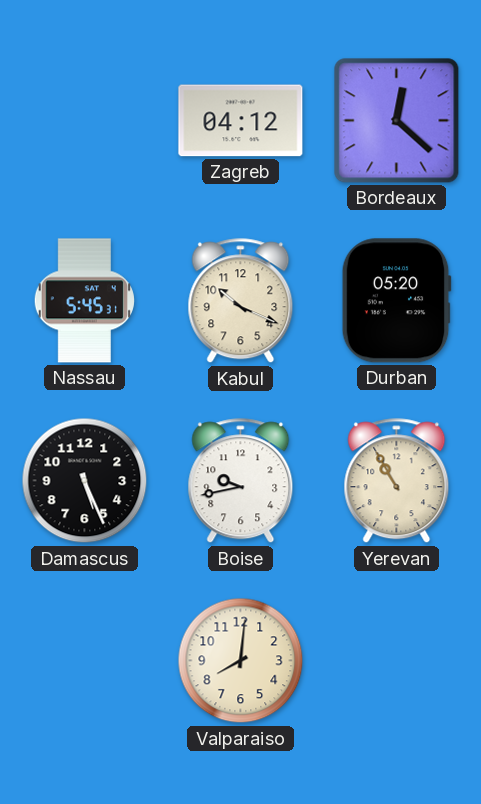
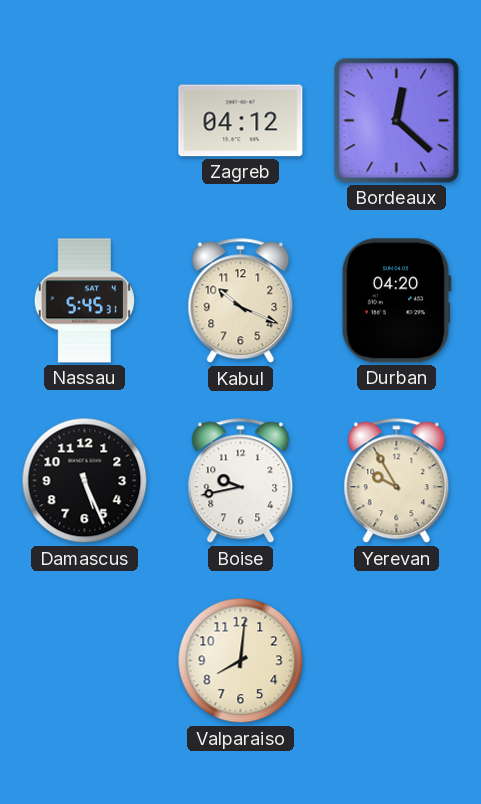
Durban: 05:20 -> 04:20
Yerevan: 10:55 -> 9:55
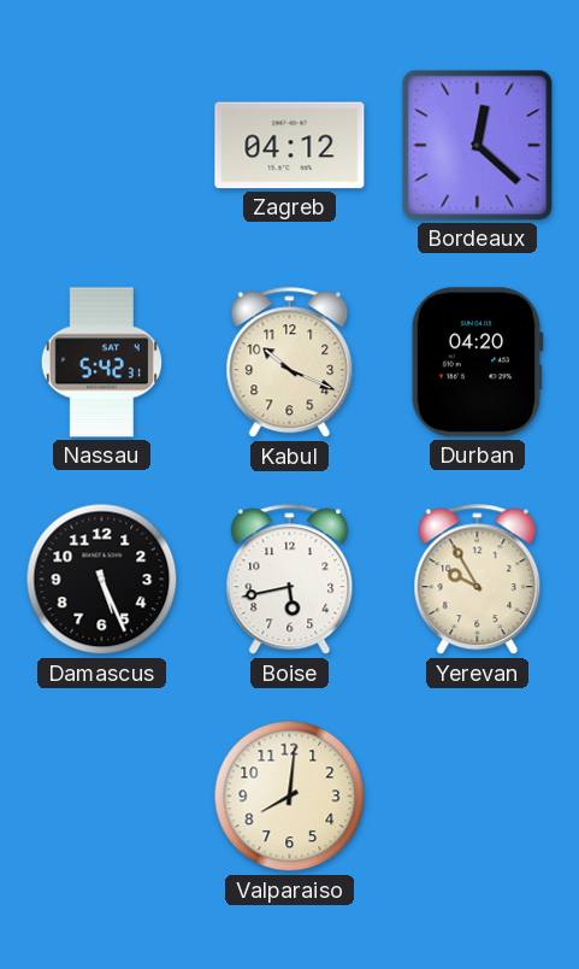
Nassau: 5:45 -> 5:42
Boise: 9:43 -> 5:43
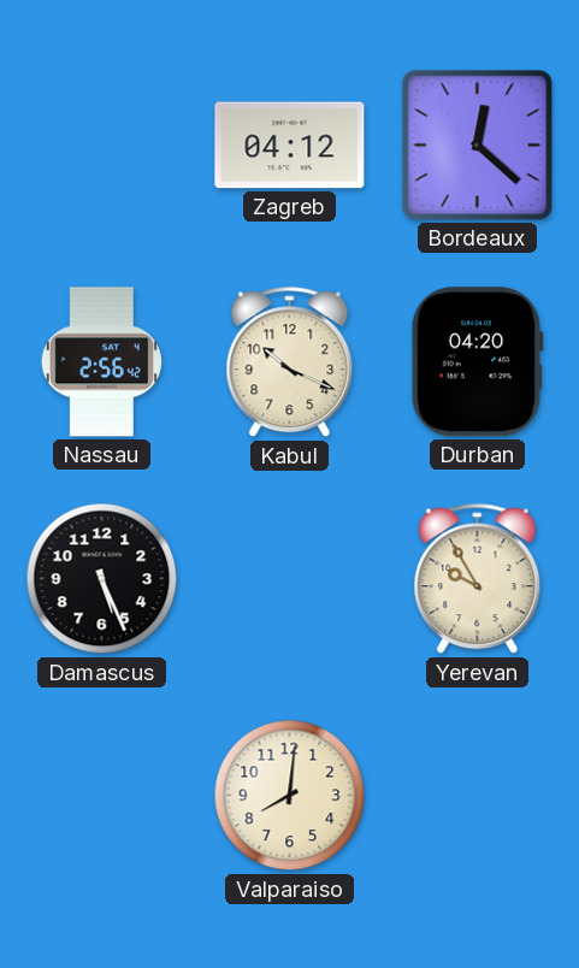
Nassau: 5:42 -> 2:56
Boise: 5:43 -> none
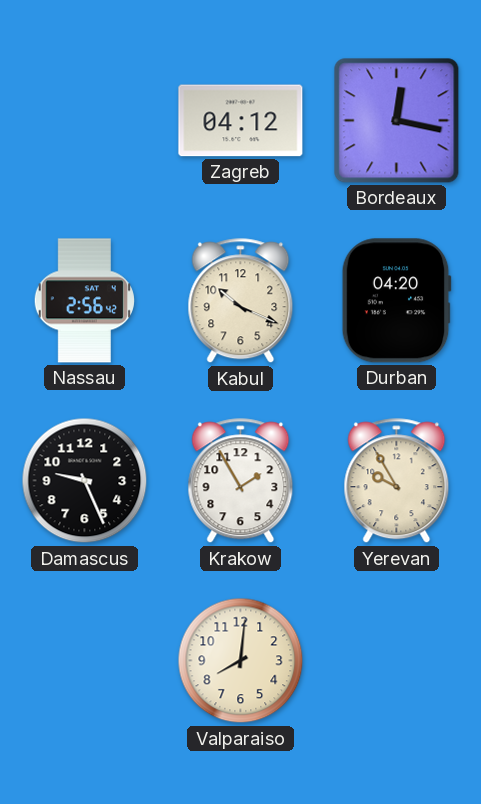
Bordeaux: 12:22 -> 12:17
Damascus: 5:26 -> 9:26
Krakow: none -> 1:55
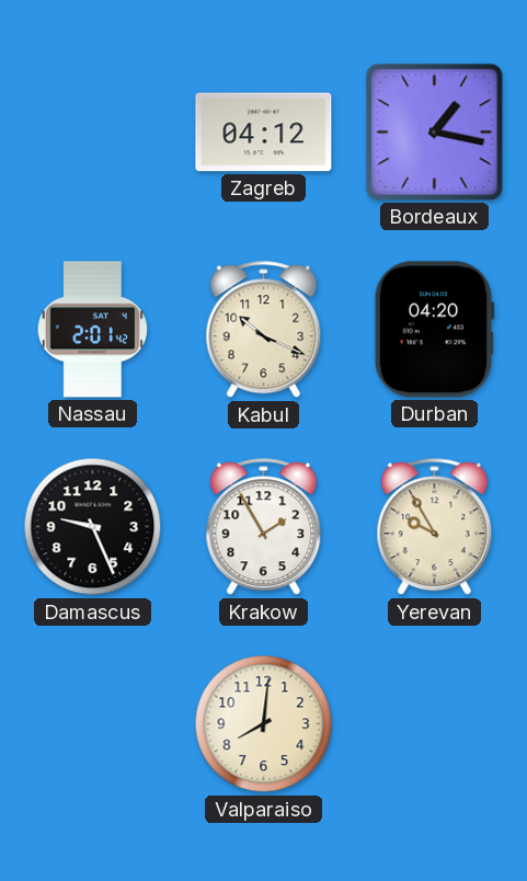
Bordeaux: 12:17 -> 1:17
Nassau: 2:56 -> 2:01
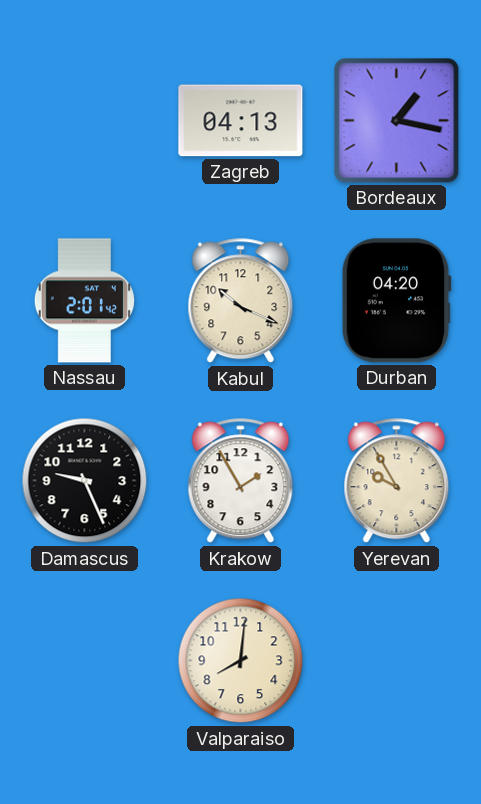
Zagreb: 04:12 -> 04:13
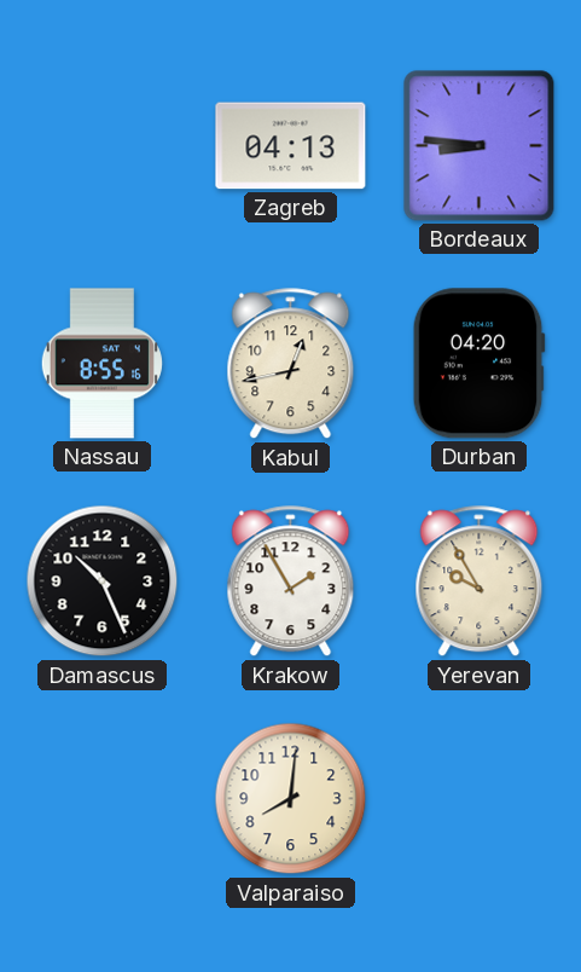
Bordeaux: 1:17 -> 8:46
Nassau: 2:01 -> 8:55
Kabul: 10:19 -> 12:43
Damascus: 9:26 -> 10:26
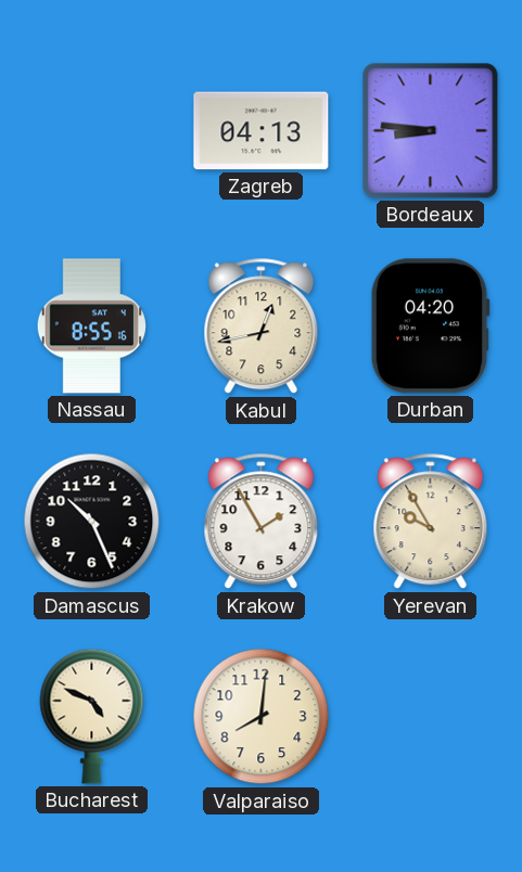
Bucharest: none -> 4:49
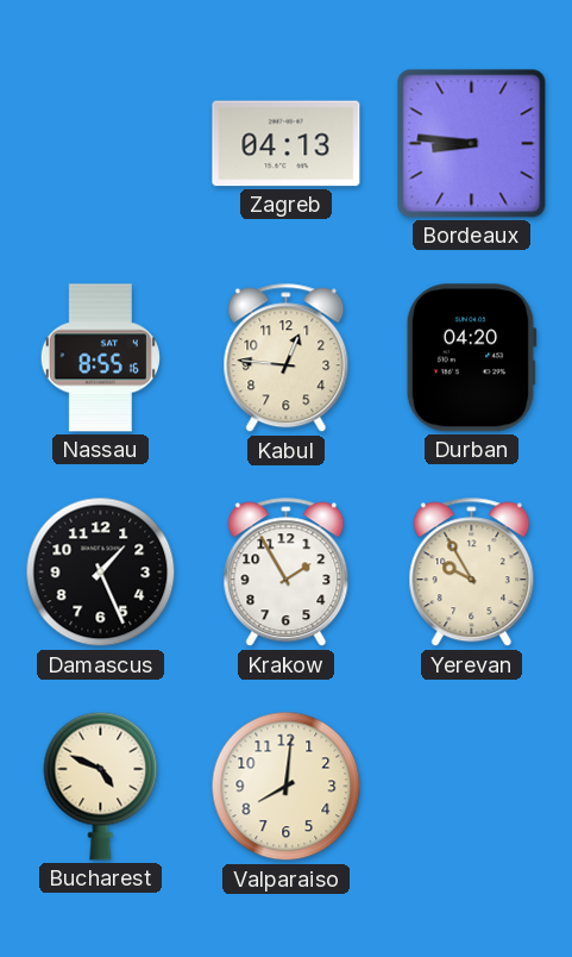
Kabul: 12:43 -> 12:46
Damascus: 10:26 -> 1:26
